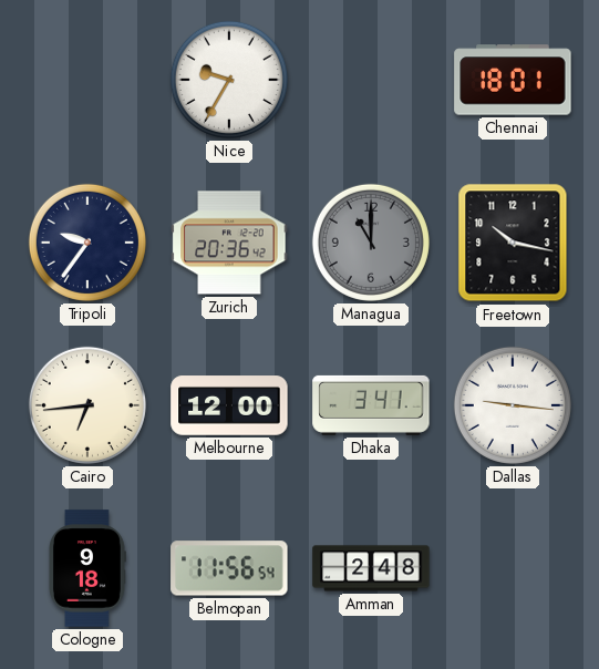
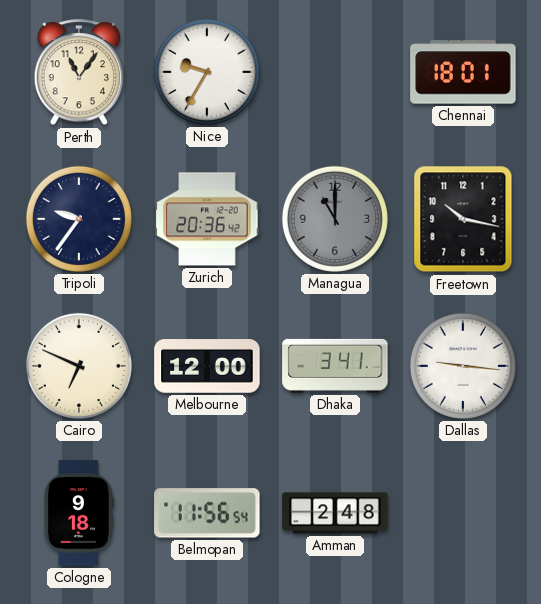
Perth: none -> 11:06
Cairo: 6:44 -> 6:49
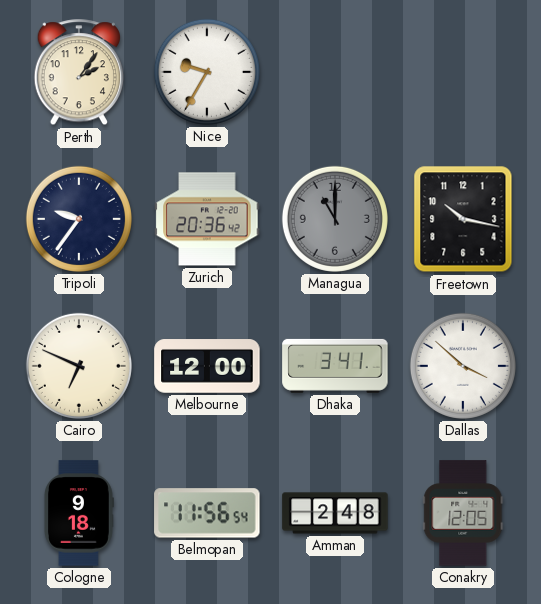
Perth: 11:06 -> 2:06
Chennai: 18:01 -> none
Dallas: 9:16 -> 3:52
Conakry: none -> 12:05
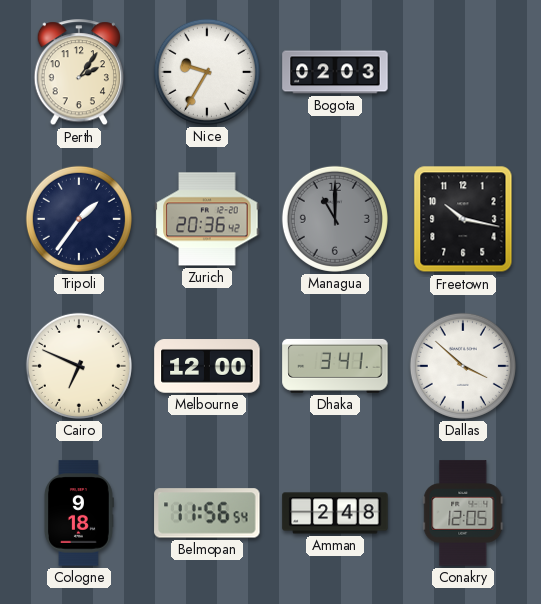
Bogota: none -> 02:03
Tripoli: 9:36 -> 1:36
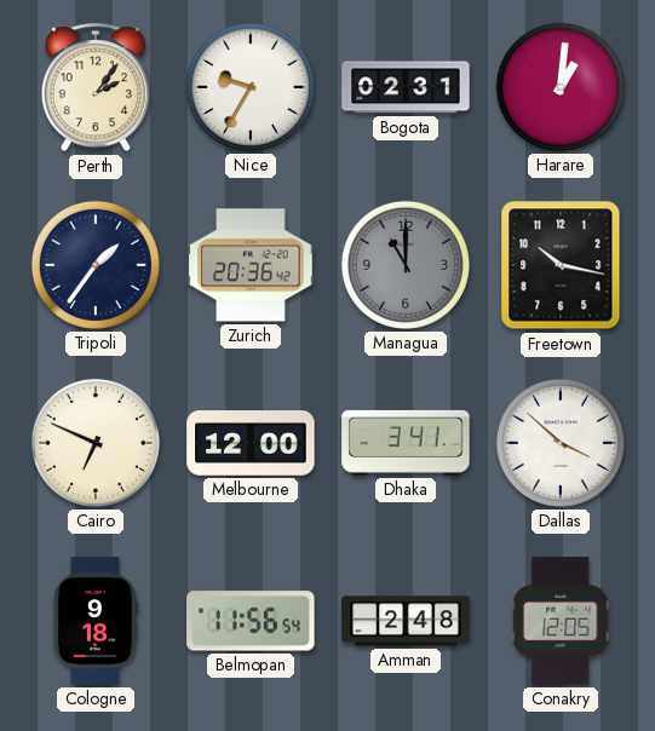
Bogota: 02:03 -> 02:31
Harare: none -> 1:01
